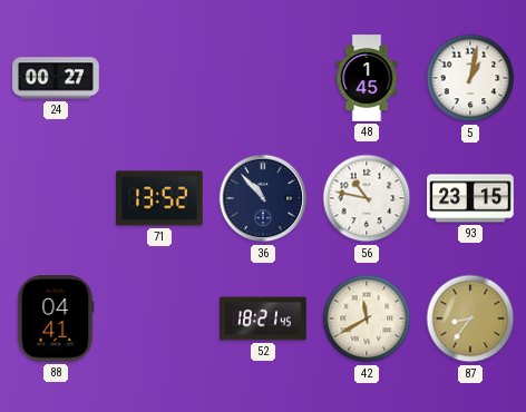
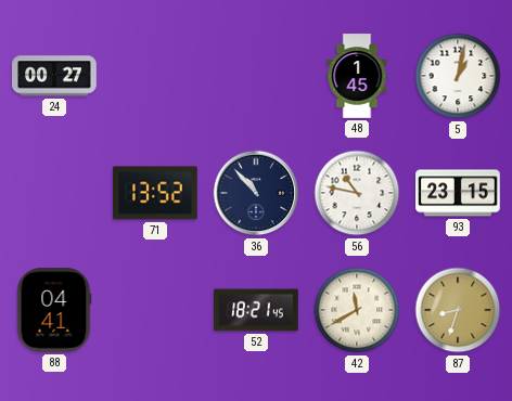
87: 8:36 -> 8:33
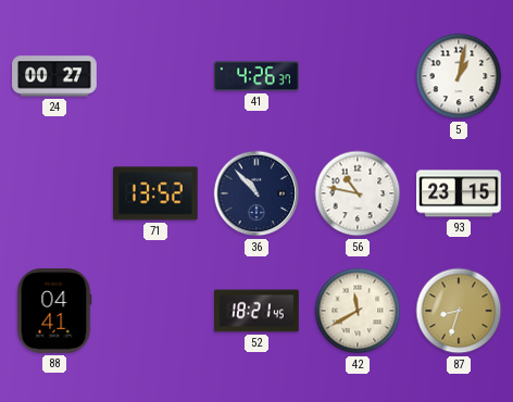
41: none -> 4:26
48: 1:45 -> none
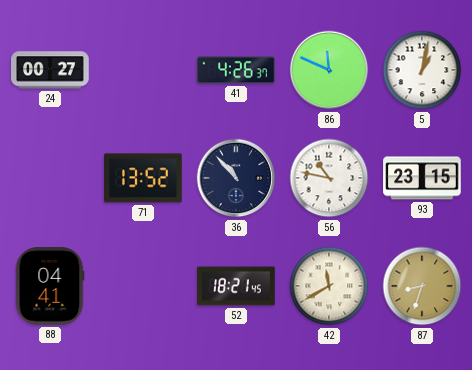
86: none -> 11:49
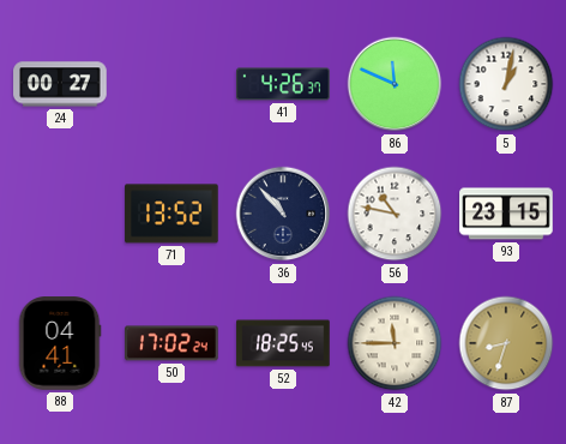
50: none -> 17:02
52: 18:21 -> 18:25
42: 11:40 -> 11:45
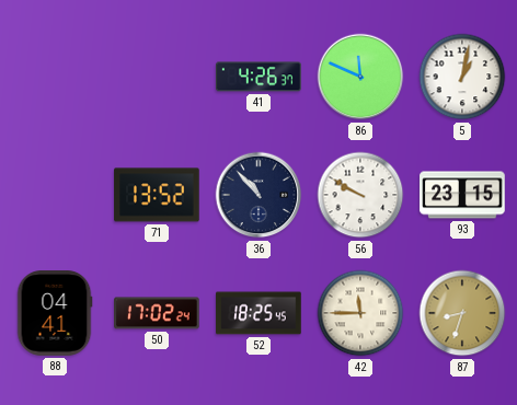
24: 00:27 -> none
56: 10:47 -> 9:50
